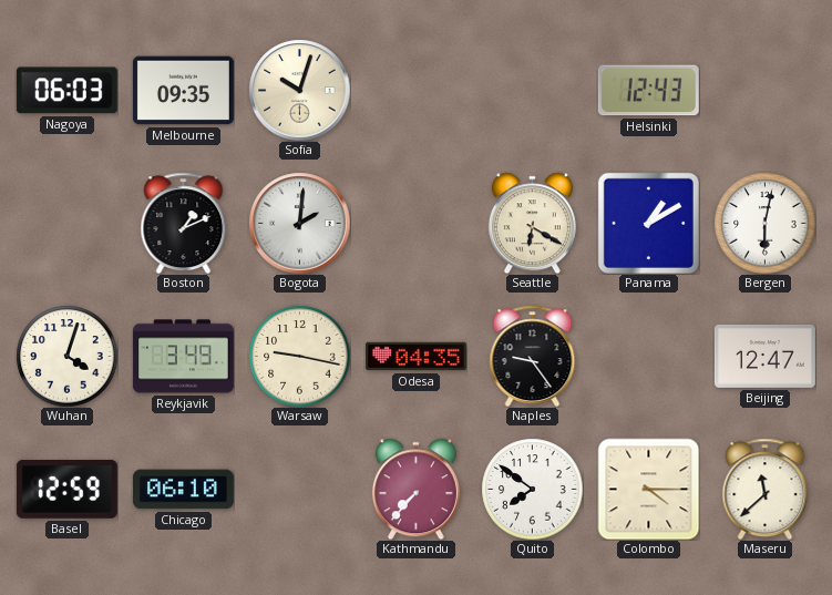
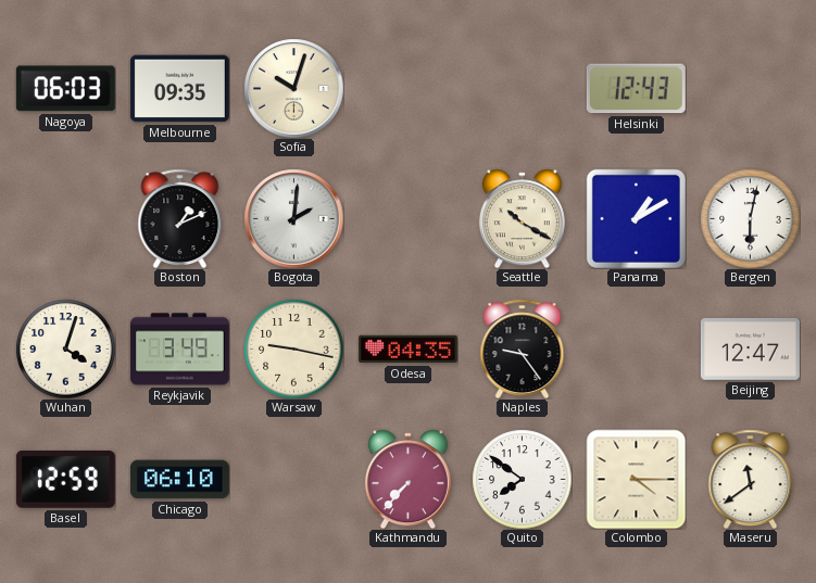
Seattle: 6:20 -> 10:20
Maseru: 11:38 -> 11:39
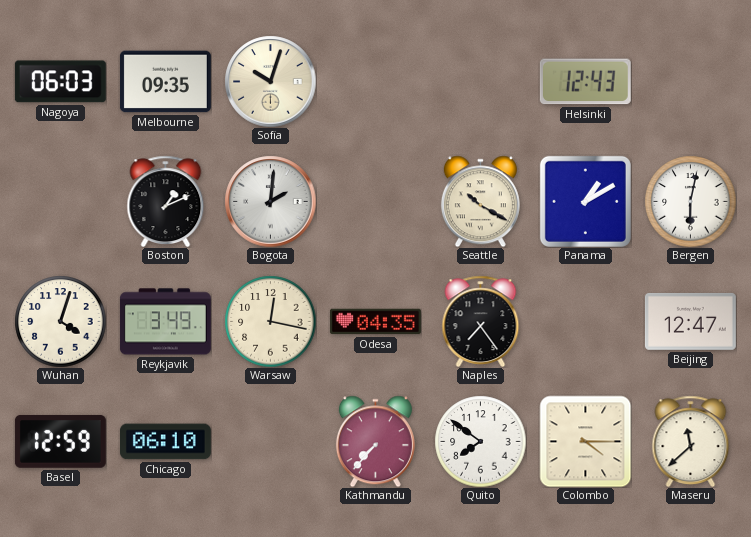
Warsaw: 9:17 -> 12:17
Naples: 9:24 -> 7:24
Maseru: 11:39 -> 11:38
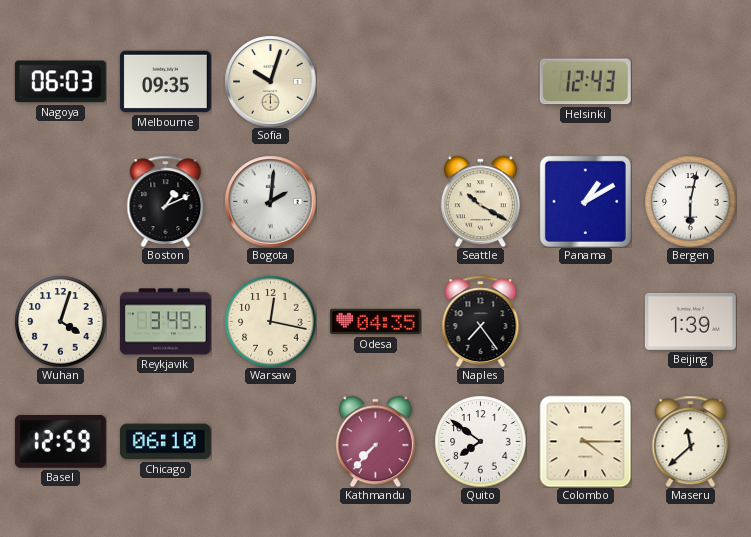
Beijing: 12:47 -> 1:39
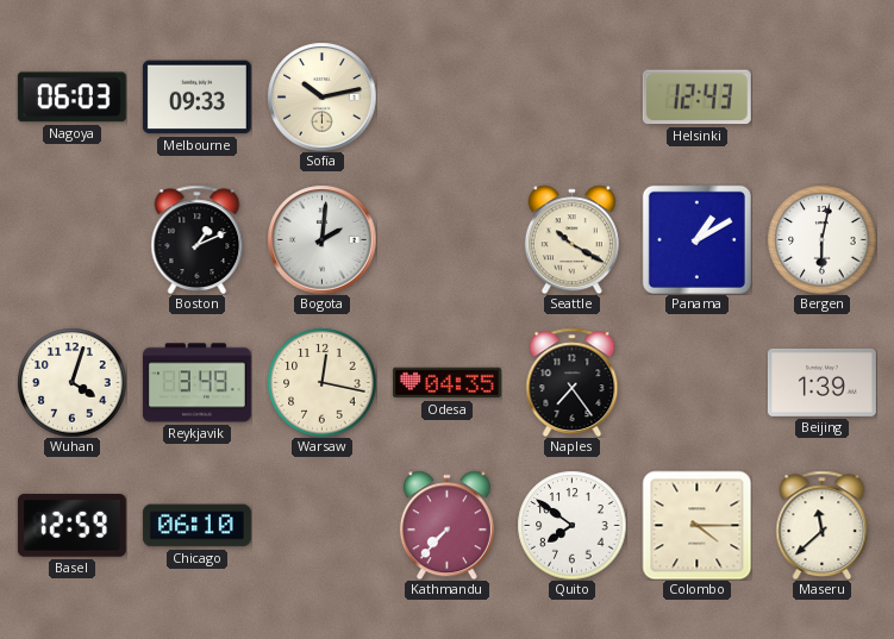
Melbourne: 09:35 -> 09:33
Sofia: 10:03 -> 10:13
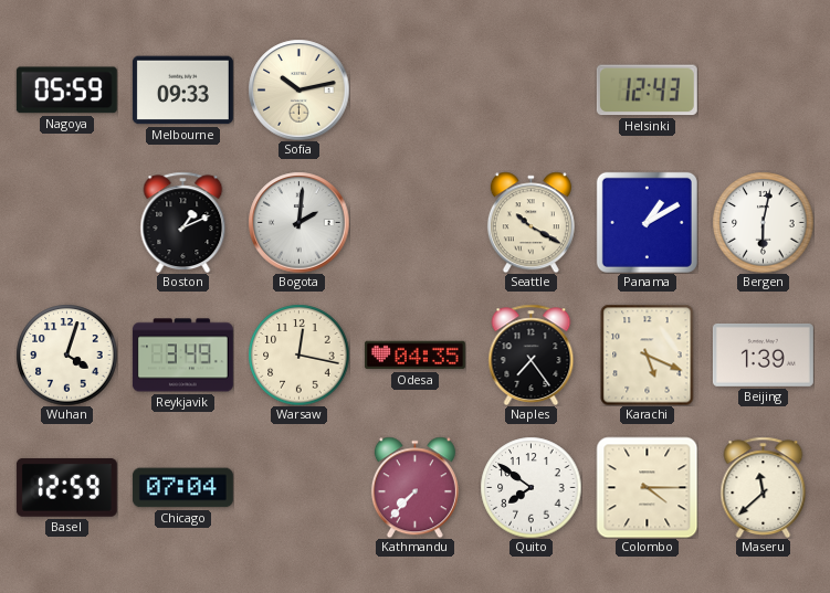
Nagoya: 06:03 -> 05:59
Karachi: none -> 5:19
Chicago: 06:10 -> 07:04
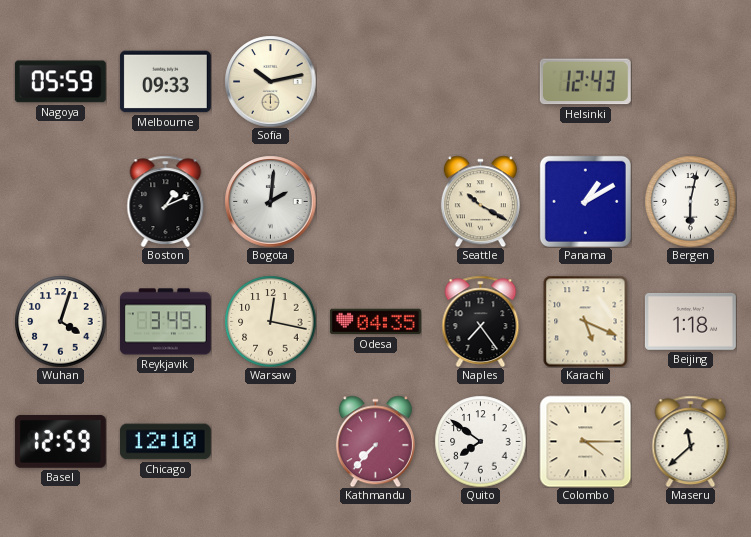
Beijing: 1:39 -> 1:18
Chicago: 07:04 -> 12:10
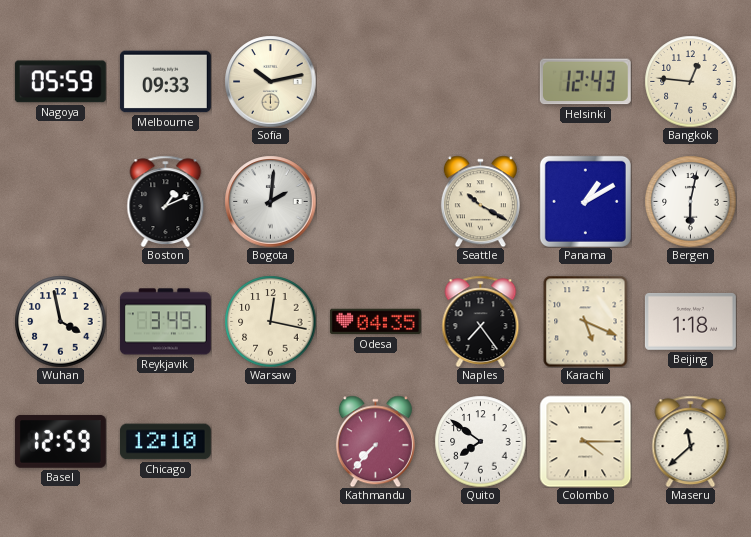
Bangkok: none -> 12:46
Wuhan: 4:03 -> 3:58
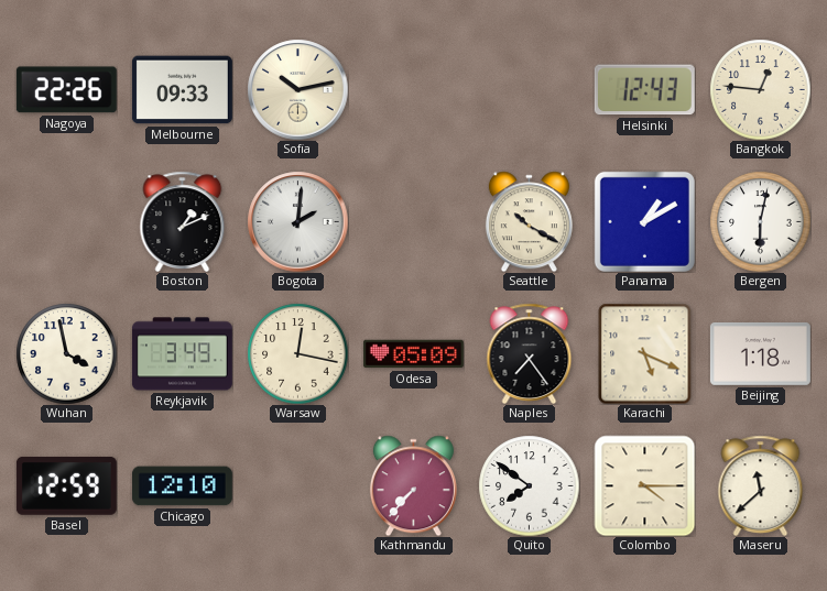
Nagoya: 05:59 -> 22:26
Odesa: 04:35 -> 05:09
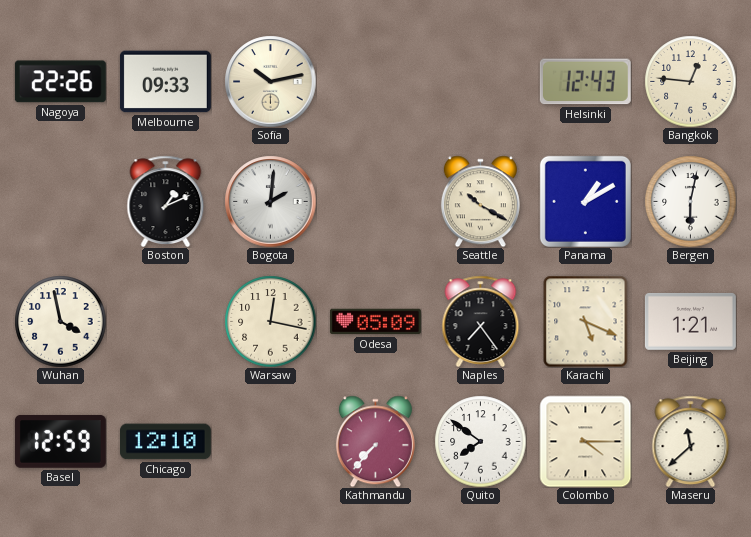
Reykjavik: 3:49 -> none
Beijing: 1:18 -> 1:21
